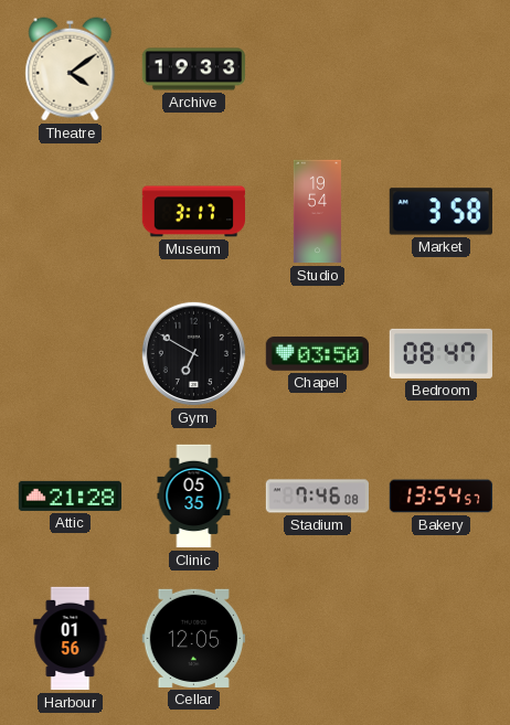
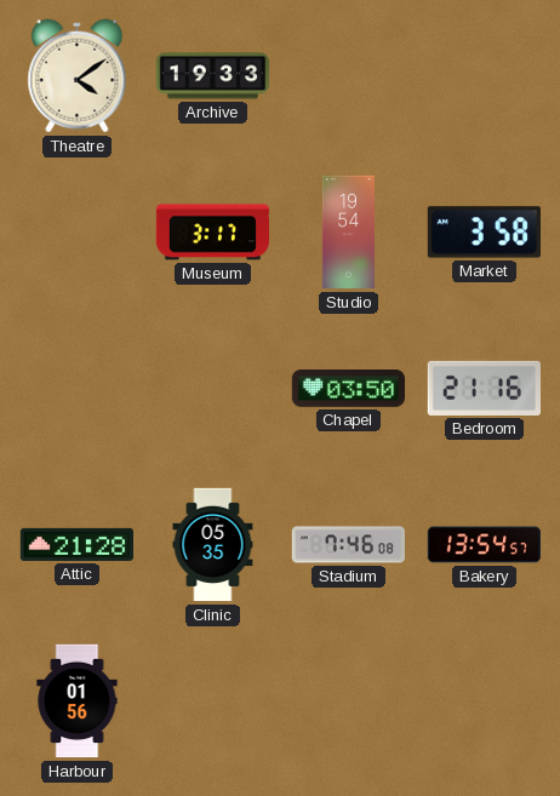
Gym: 6:50 -> none
Bedroom: 08:47 -> 21:16
Cellar: 12:05 -> none
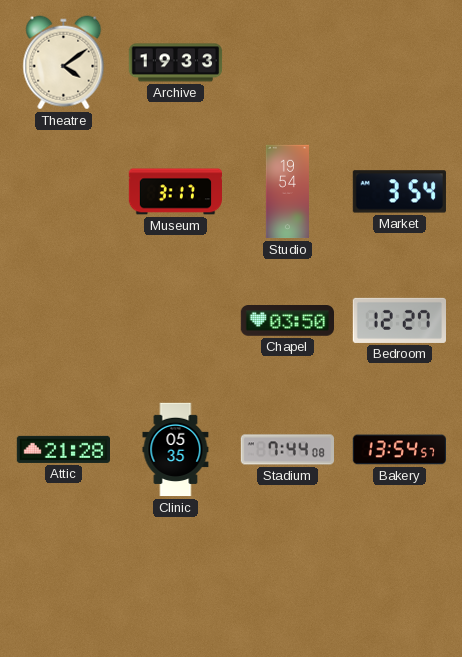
Market: 3:58 -> 3:54
Bedroom: 21:16 -> 12:27
Stadium: 7:46 -> 7:44
Harbour: 01:56 -> none
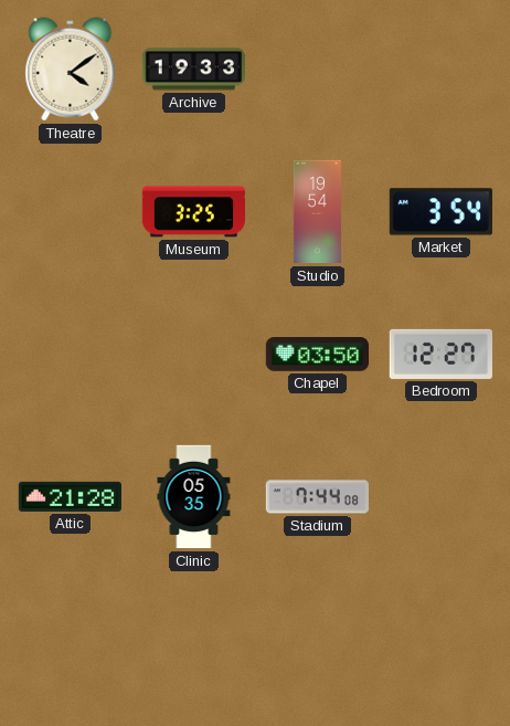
Museum: 3:17 -> 3:25
Bakery: 13:54 -> none
